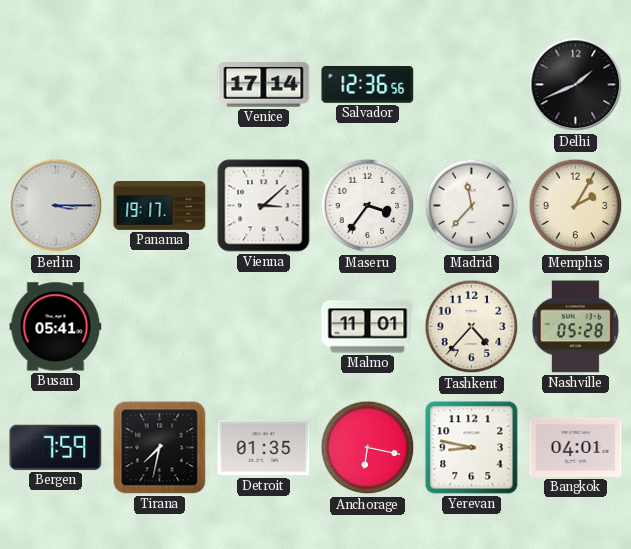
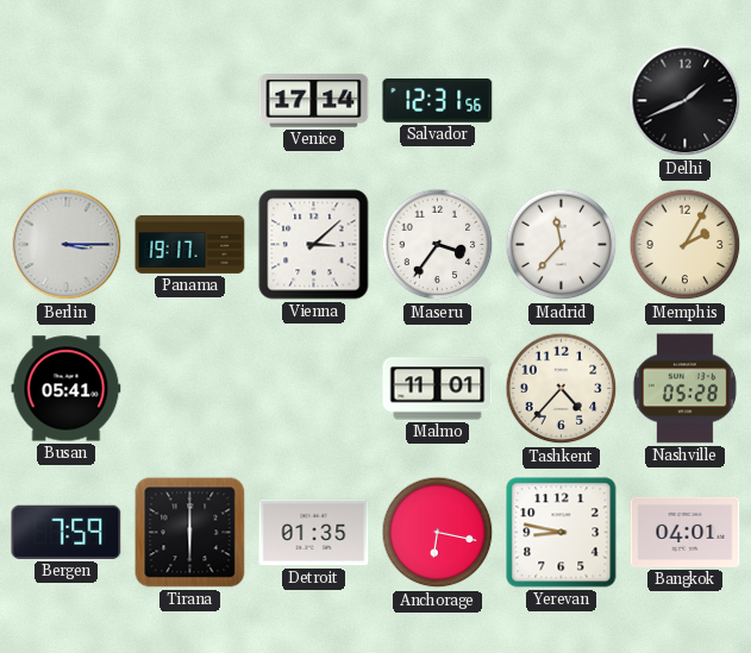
Salvador: 12:36 -> 12:31
Tirana: 7:32 -> 6:00
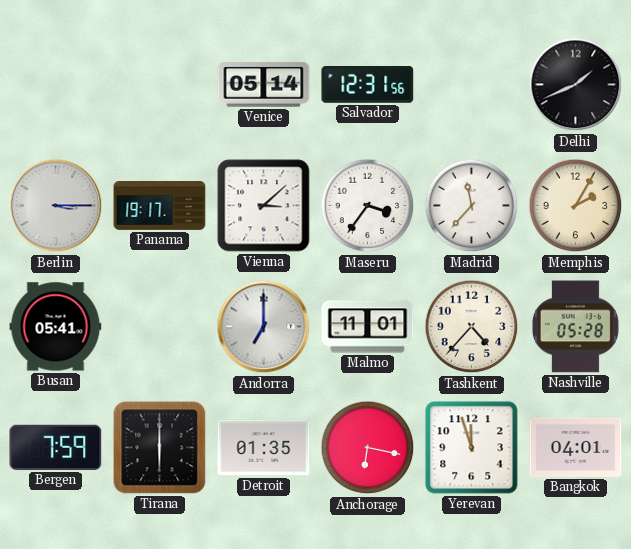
Venice: 17:14 -> 05:14
Andorra: none -> 7:00
Yerevan: 8:47 -> 11:57
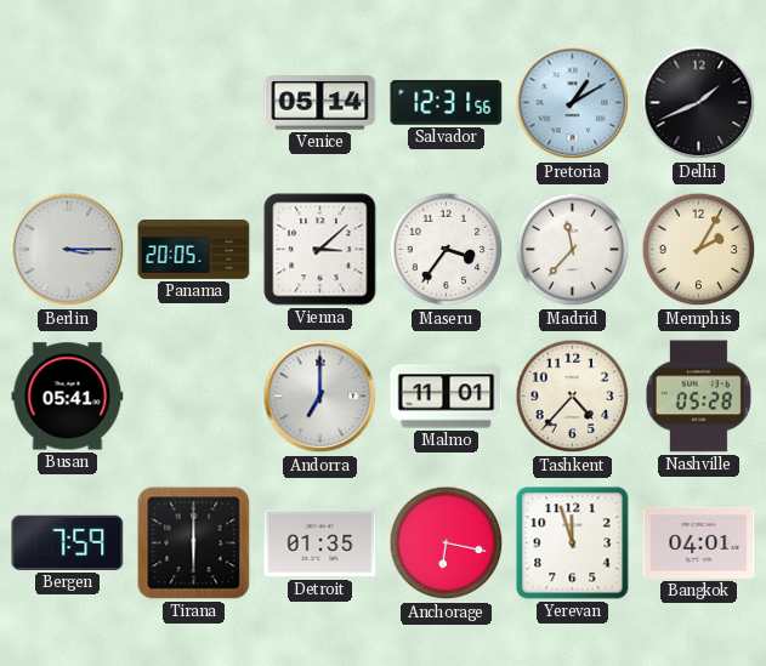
Pretoria: none -> 1:10
Panama: 19:17 -> 20:05
